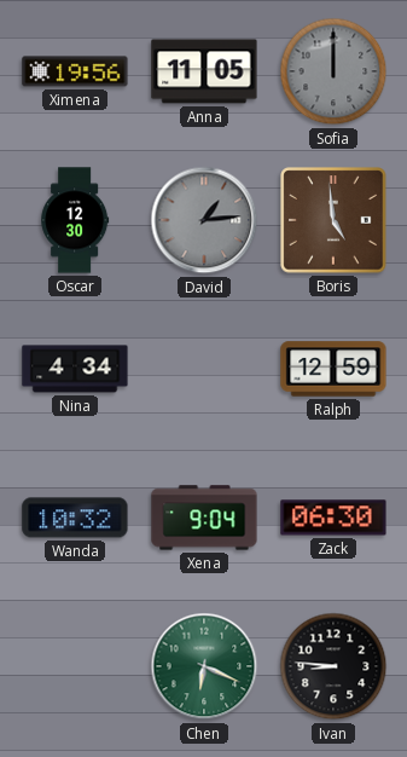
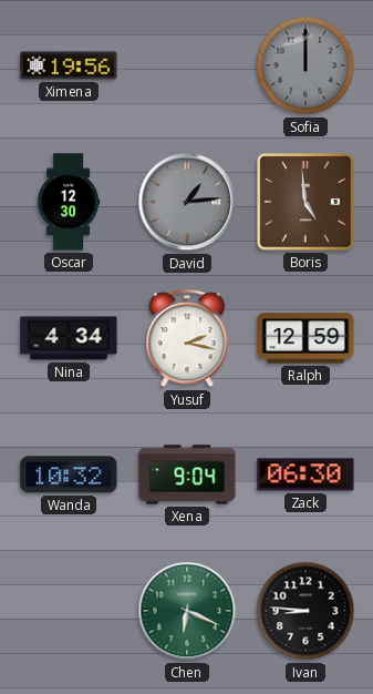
Anna: 11:05 -> none
Yusuf: none -> 2:17
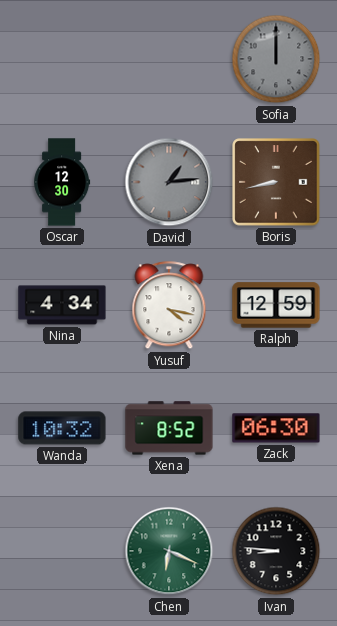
Ximena: 19:56 -> none
Boris: 4:59 -> 8:43
Yusuf: 2:17 -> 4:17
Xena: 9:04 -> 8:52
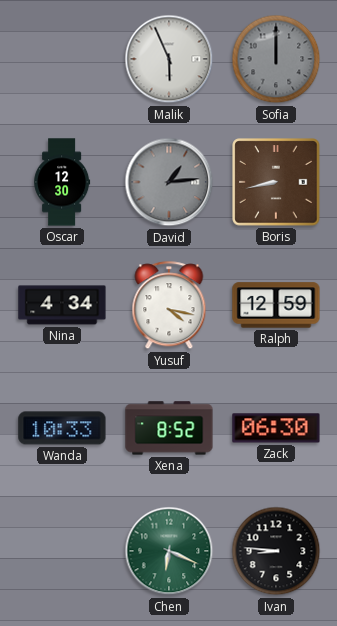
Malik: none -> 5:56
Wanda: 10:32 -> 10:33
